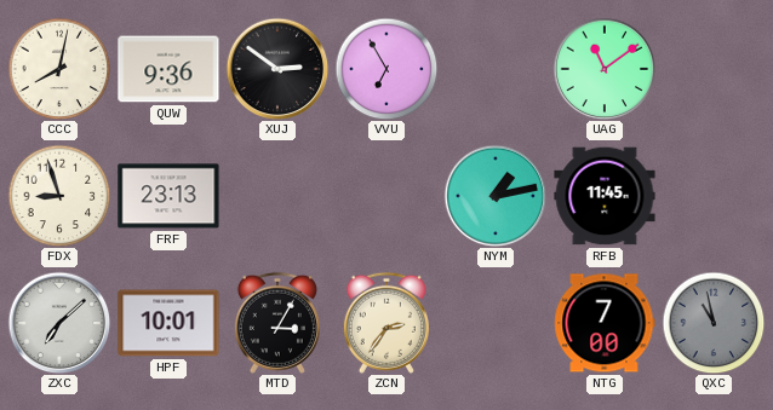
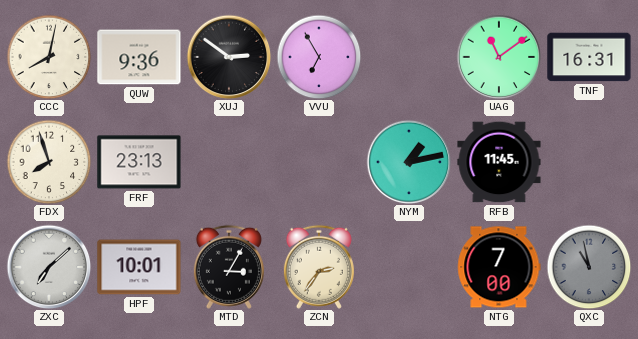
TNF: none -> 16:31
FDX: 8:57 -> 7:57
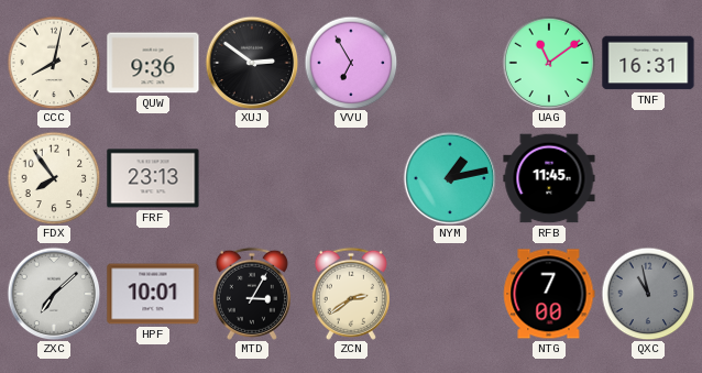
FDX: 7:57 -> 7:54
ZCN: 2:36 -> 2:39
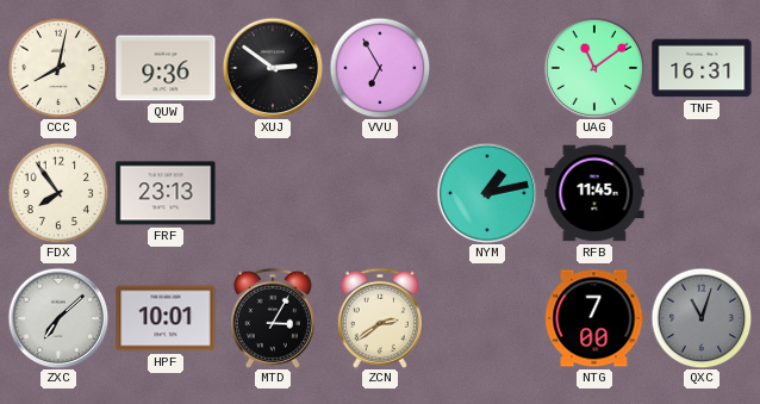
QXC: 10:58 -> 11:03
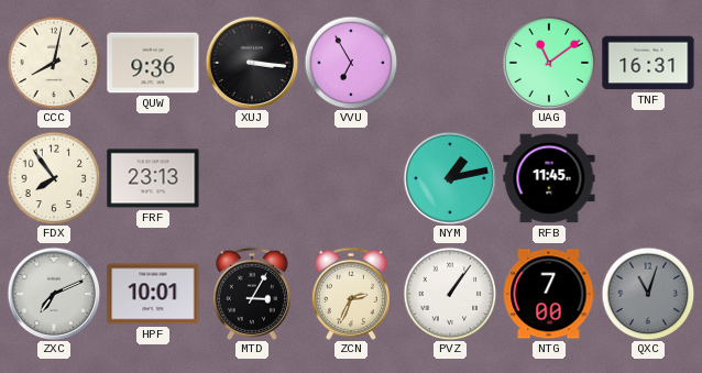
XUJ: 2:51 -> 3:16
ZXC: 7:08 -> 7:11
ZCN: 2:39 -> 2:34
PVZ: none -> 1:06
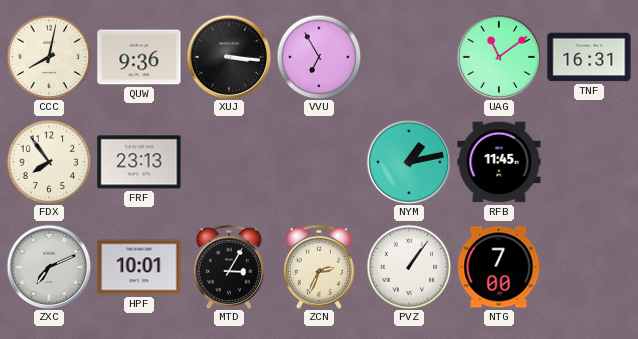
QXC: 11:03 -> none
